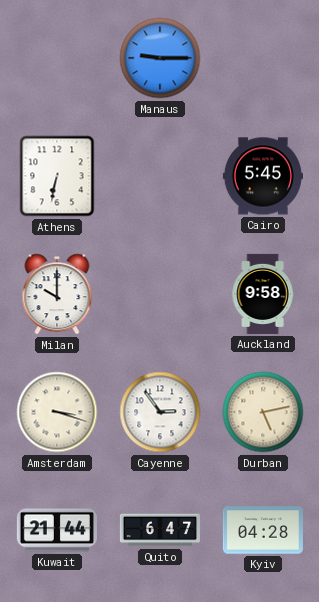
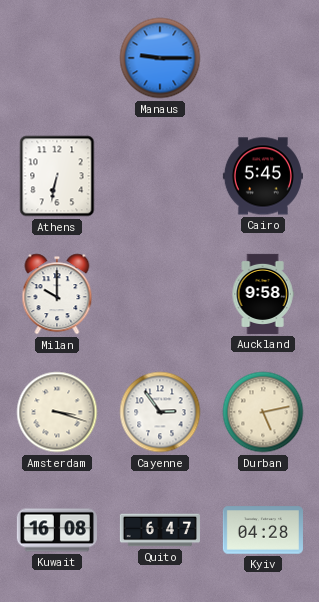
Kuwait: 21:44 -> 16:08
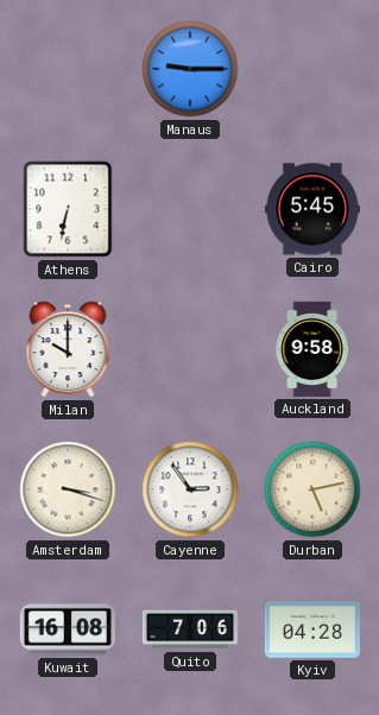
Quito: 6:47 -> 7:06
